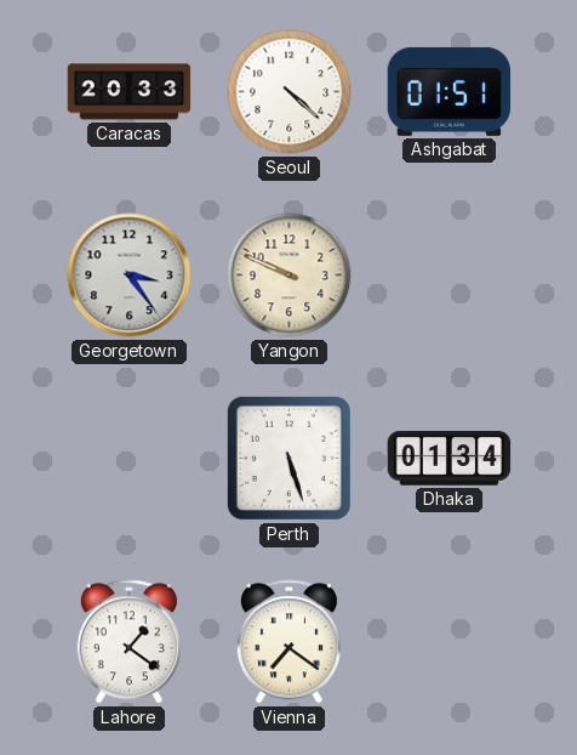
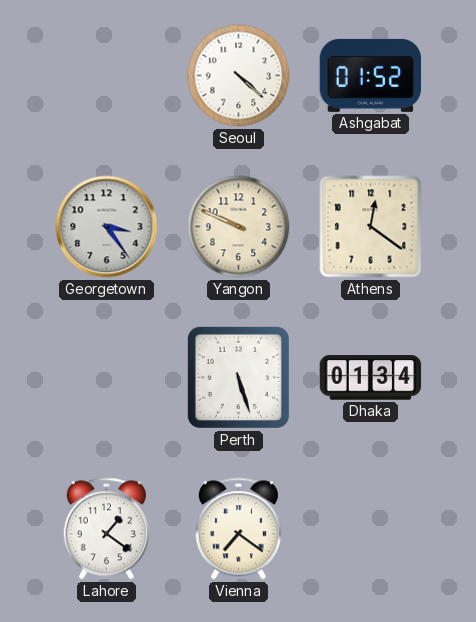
Caracas: 20:33 -> none
Ashgabat: 01:51 -> 01:52
Athens: none -> 12:21
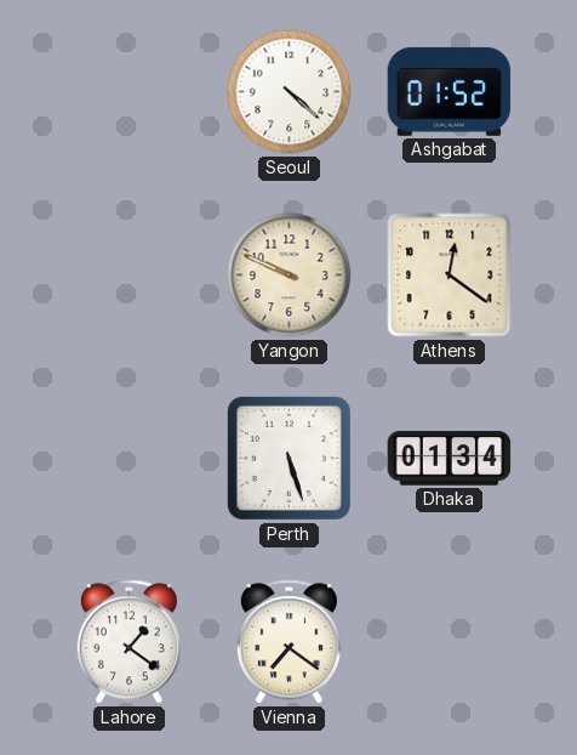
Georgetown: 3:24 -> none
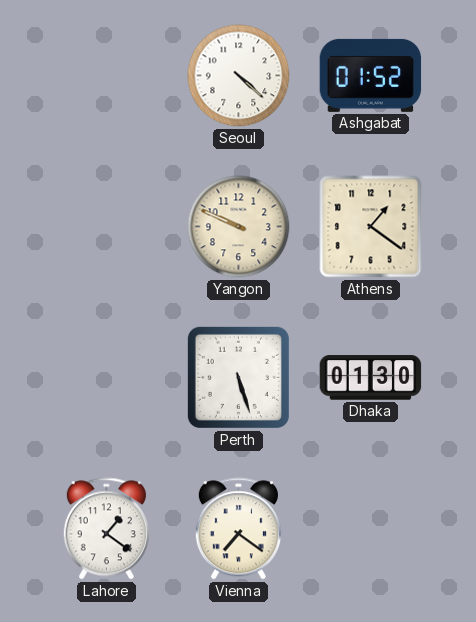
Athens: 12:21 -> 1:21
Dhaka: 01:34 -> 01:30
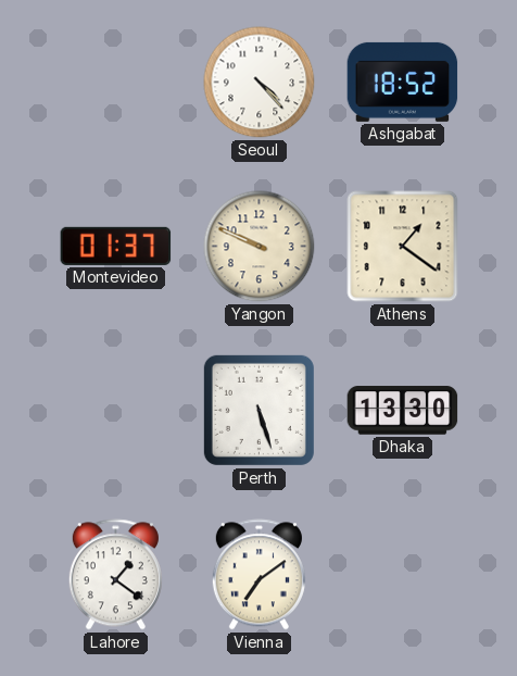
Seoul: 4:22 -> 4:23
Ashgabat: 01:52 -> 18:52
Montevideo: none -> 01:37
Dhaka: 01:30 -> 13:30
Vienna: 7:21 -> 7:09
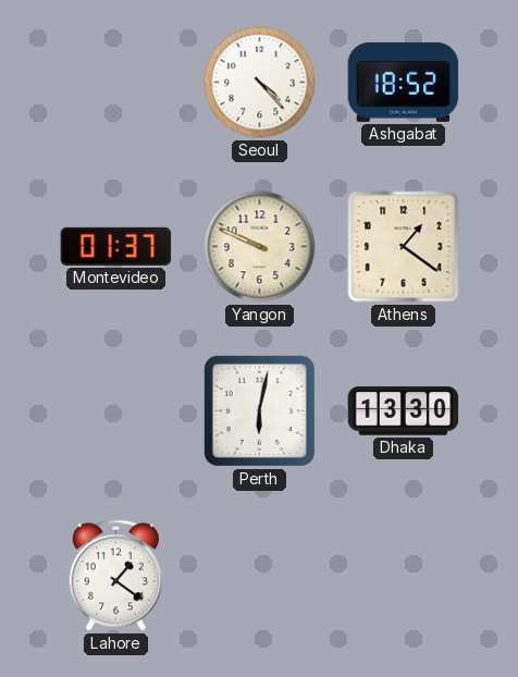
Perth: 5:27 -> 6:02
Vienna: 7:09 -> none
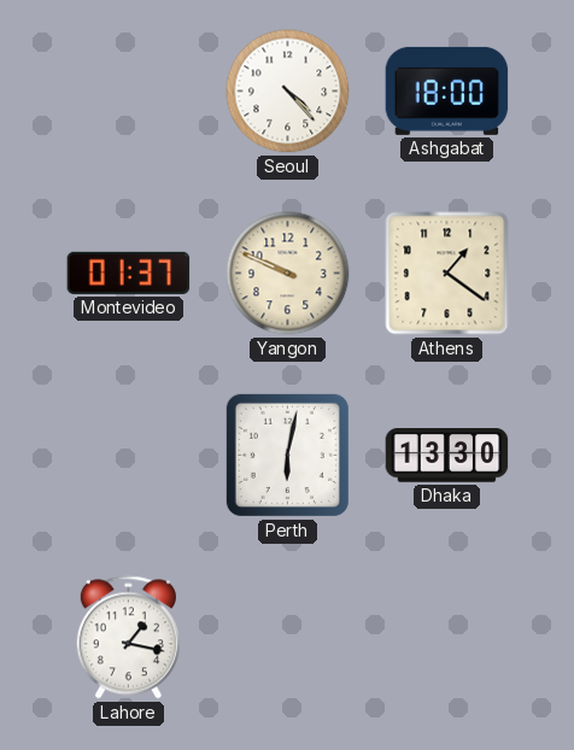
Ashgabat: 18:52 -> 18:00
Lahore: 1:21 -> 1:17
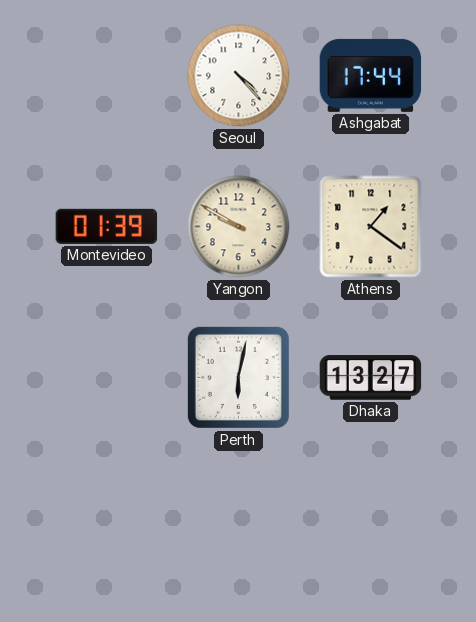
Ashgabat: 18:00 -> 17:44
Montevideo: 01:37 -> 01:39
Yangon: 9:49 -> 9:50
Dhaka: 13:30 -> 13:27
Lahore: 1:17 -> none
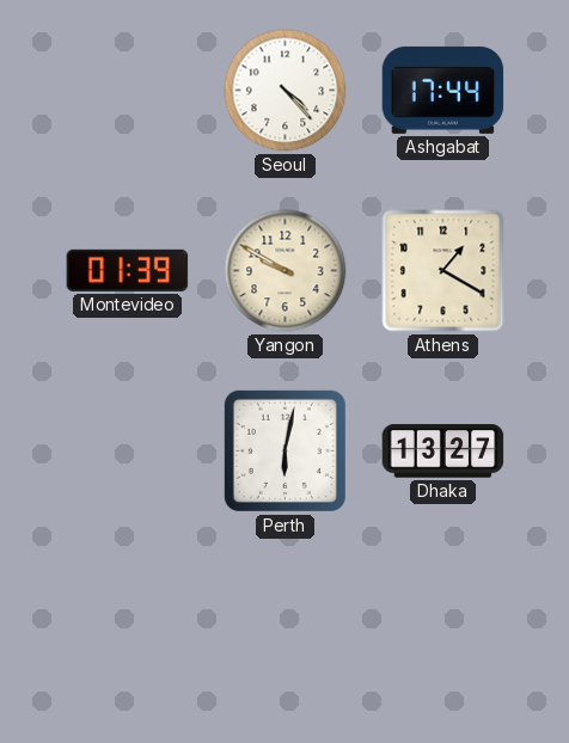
Athens: 1:21 -> 1:20
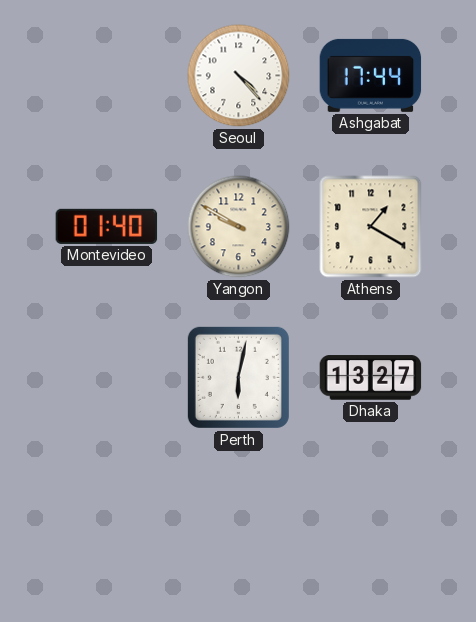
Montevideo: 01:39 -> 01:40
